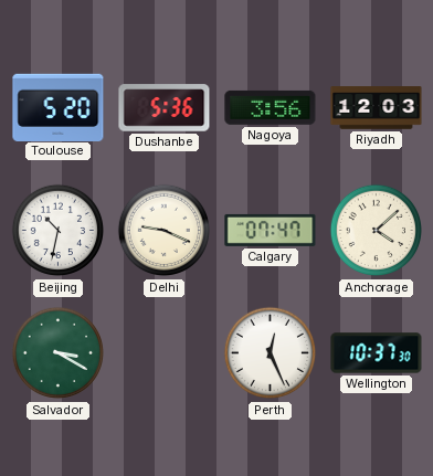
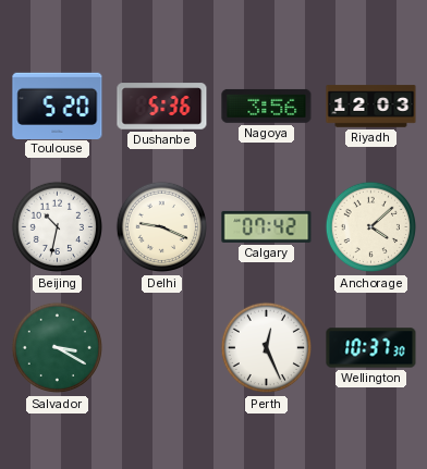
Calgary: 07:47 -> 07:42
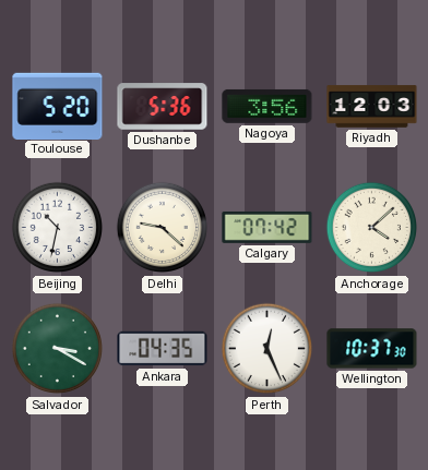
Delhi: 9:19 -> 9:22
Ankara: none -> 04:35
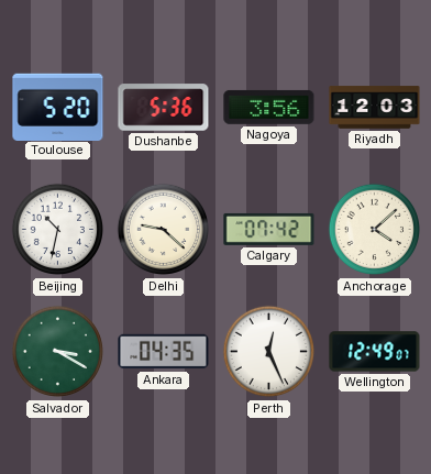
Wellington: 10:37 -> 12:49
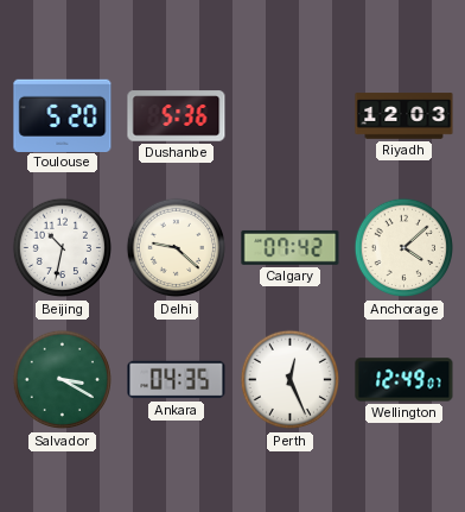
Nagoya: 3:56 -> none
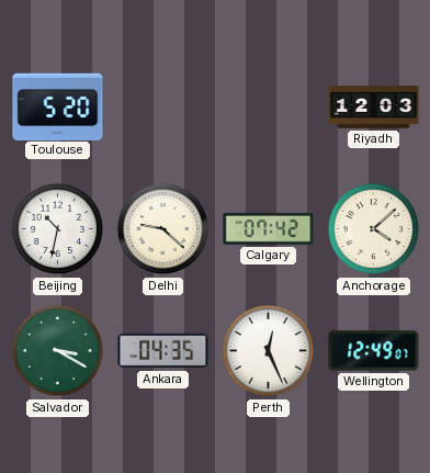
Dushanbe: 5:36 -> none
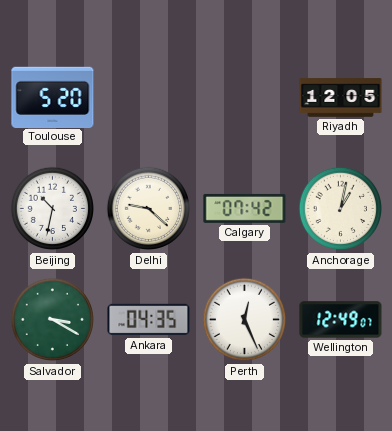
Riyadh: 12:03 -> 12:05
Anchorage: 4:08 -> 1:02
